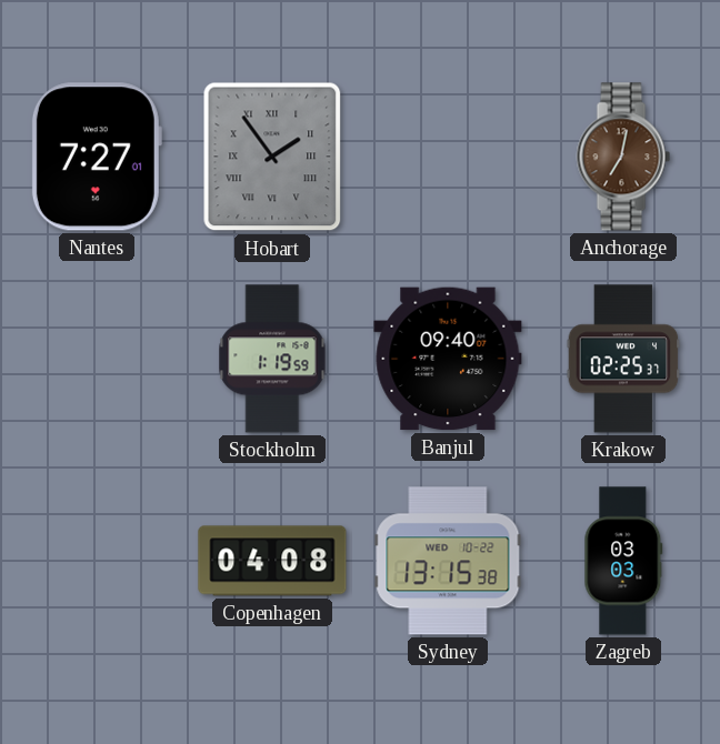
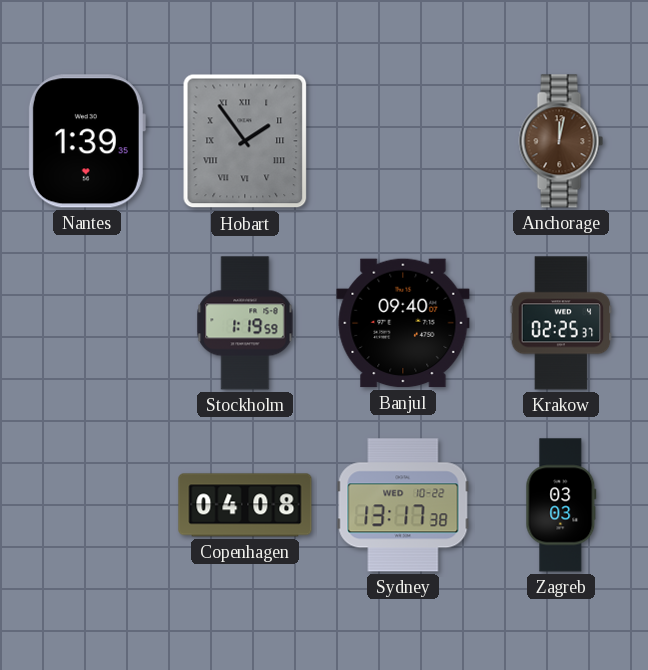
Nantes: 7:27 -> 1:39
Anchorage: 7:02 -> 12:02
Sydney: 13:15 -> 13:17
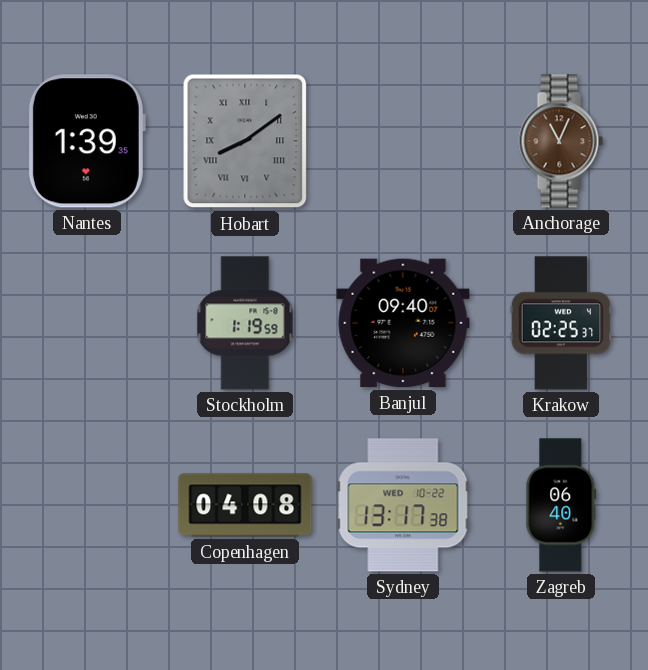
Hobart: 1:54 -> 8:09
Anchorage: 12:02 -> 11:04
Zagreb: 03:03 -> 06:40
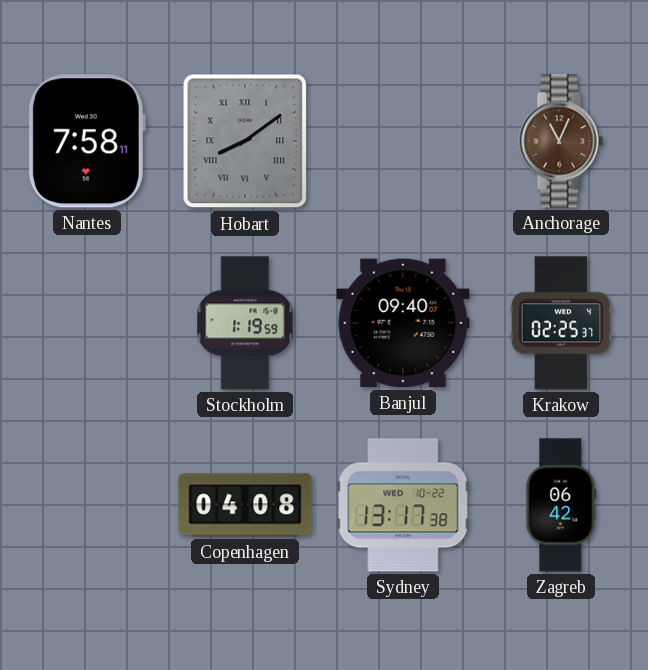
Nantes: 1:39 -> 7:58
Zagreb: 06:40 -> 06:42
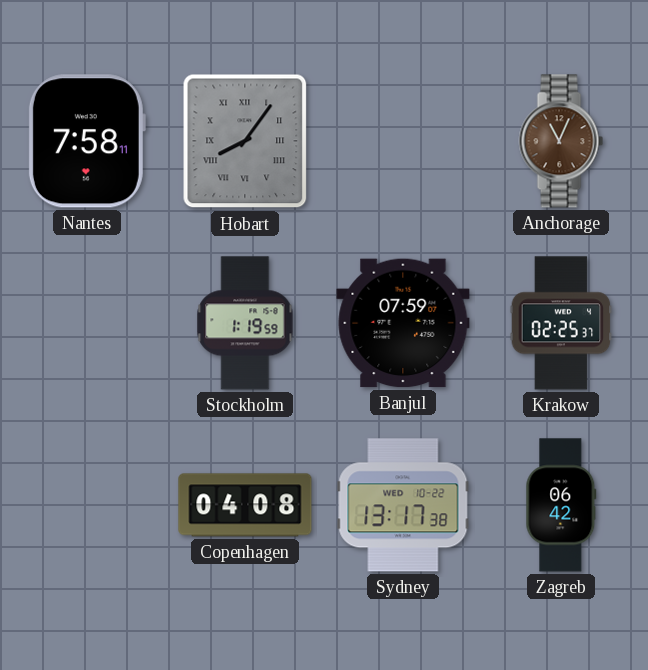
Hobart: 8:09 -> 8:06
Banjul: 09:40 -> 07:59
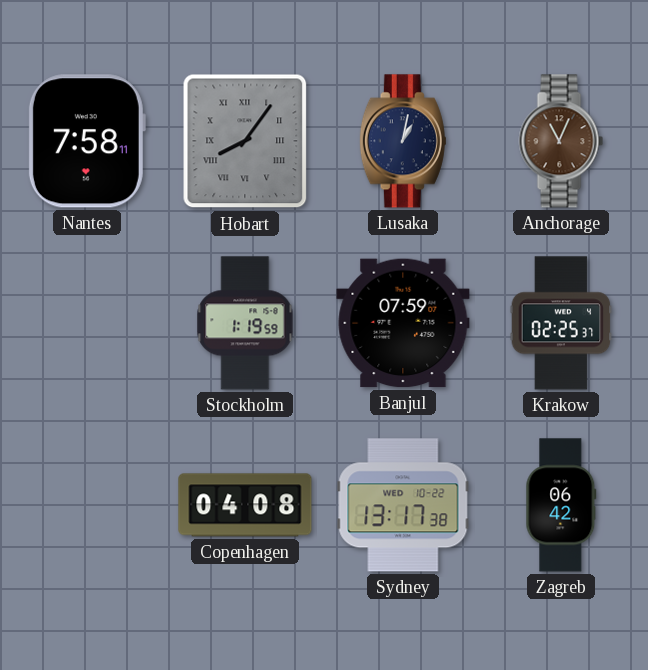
Lusaka: none -> 1:02
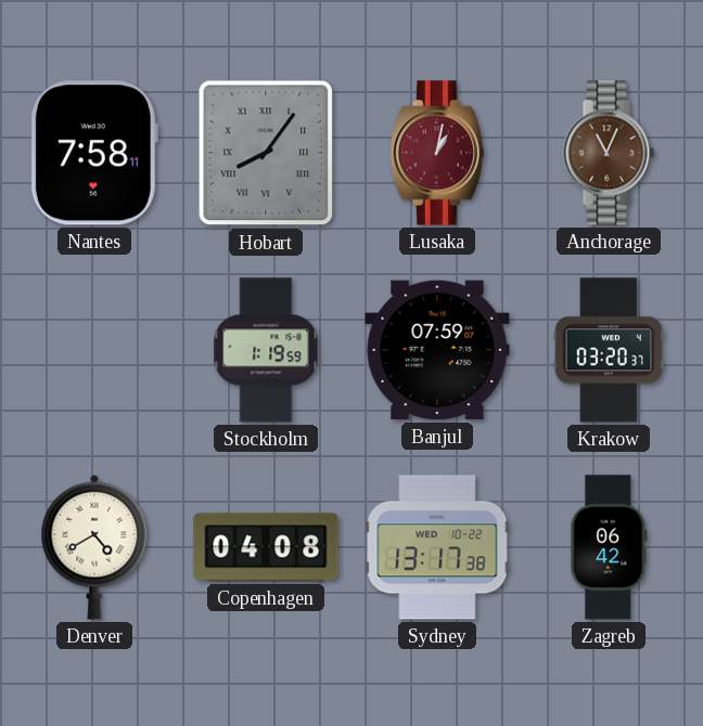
Lusaka dial: navy -> burgundy
Krakow: 02:25 -> 03:20
Denver: none -> 4:40
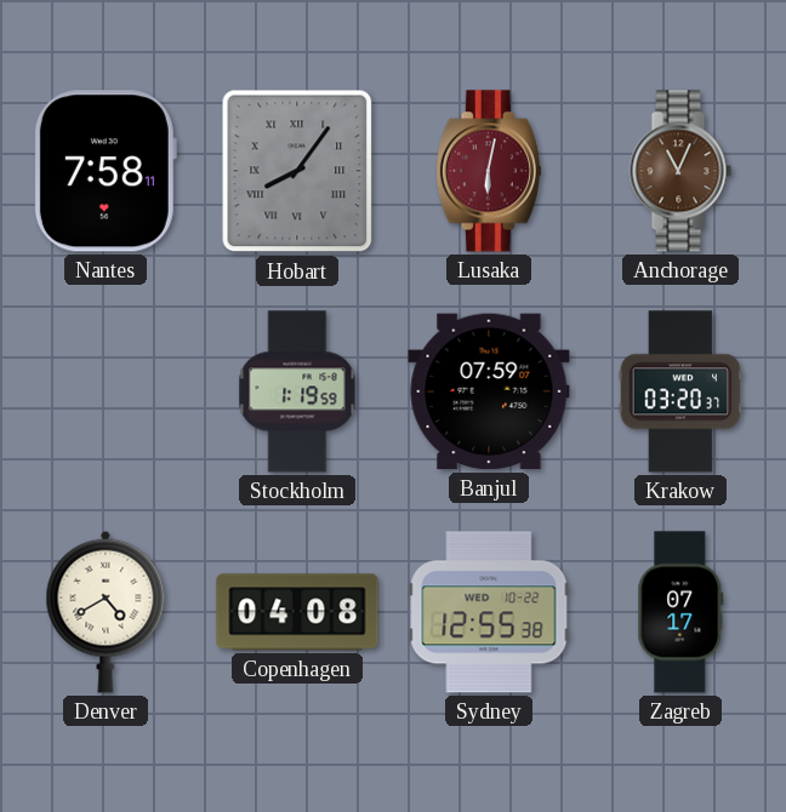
Lusaka: 1:02 -> 6:02
Sydney: 13:17 -> 12:55
Zagreb: 06:42 -> 07:17
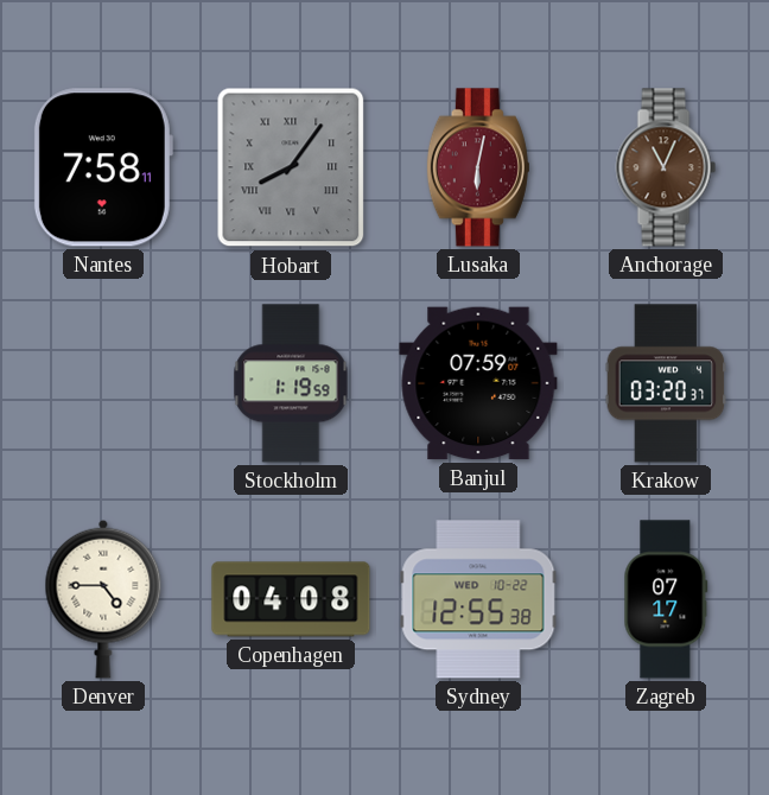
Denver: 4:40 -> 4:45
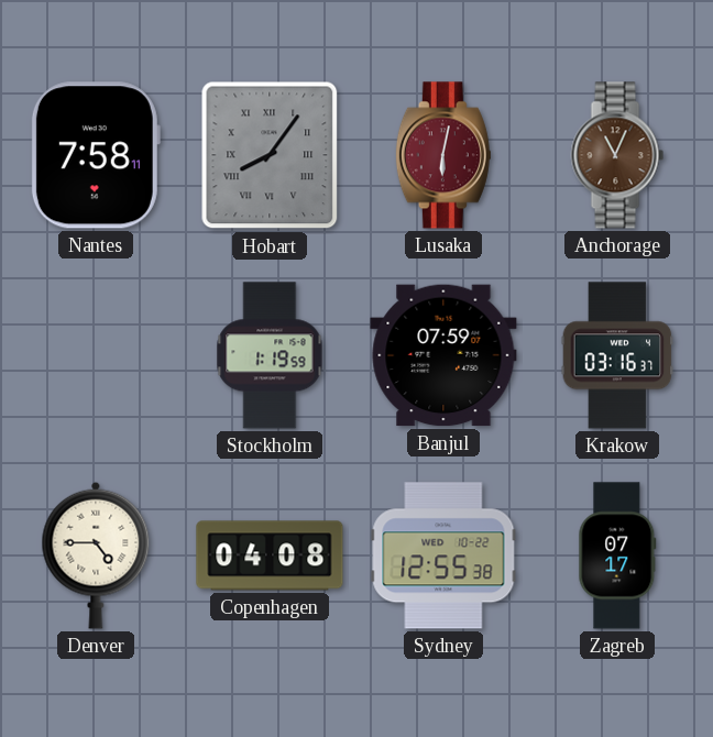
Krakow: 03:20 -> 03:16
